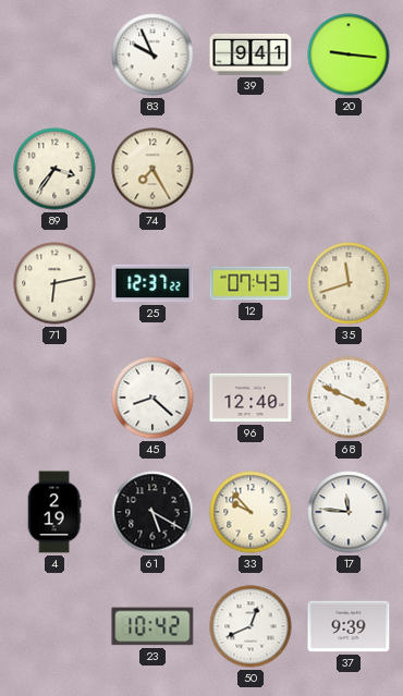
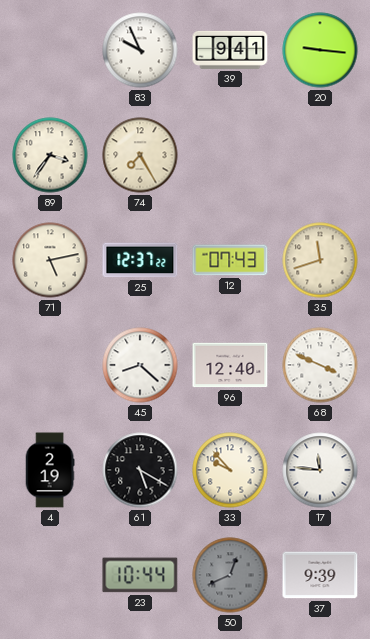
71: 6:13 -> 5:13
23: 10:42 -> 10:44
50 dial: white -> grey
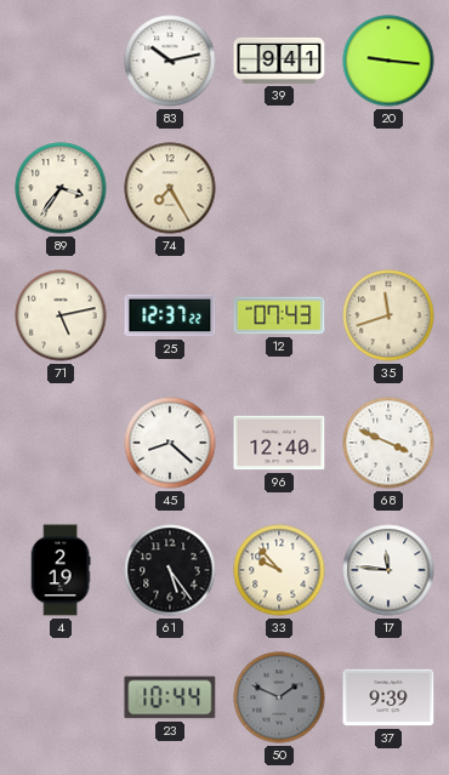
83: 9:56 -> 10:13
61: 5:20 -> 5:24
50: 12:41 -> 1:49
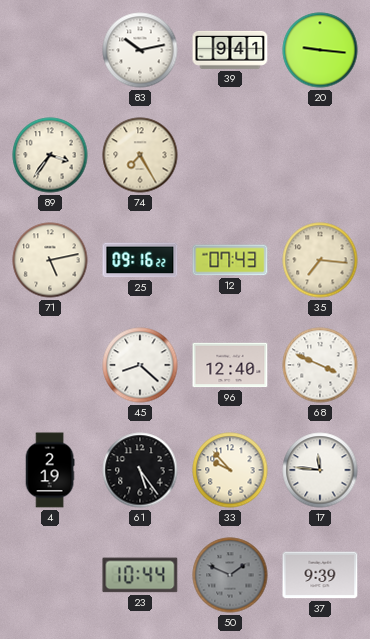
25: 12:37 -> 09:16
35: 11:42 -> 7:16
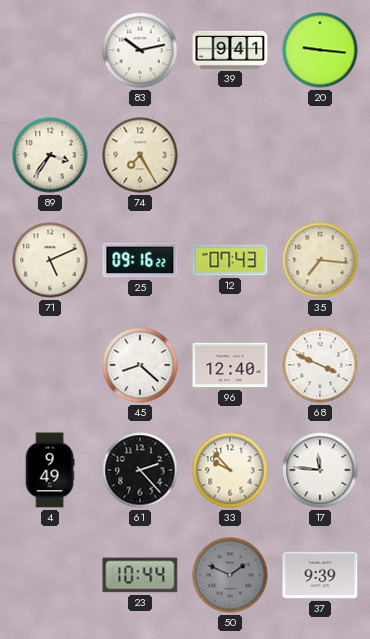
71: 5:13 -> 5:11
4: 2:19 -> 9:49
61: 5:24 -> 2:23
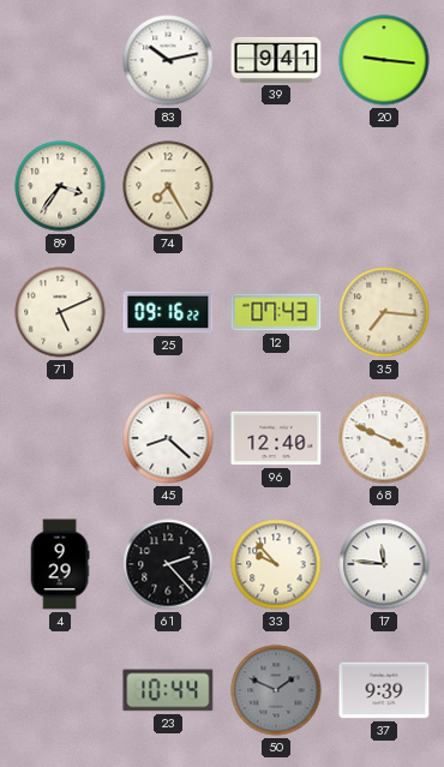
4: 9:49 -> 9:29
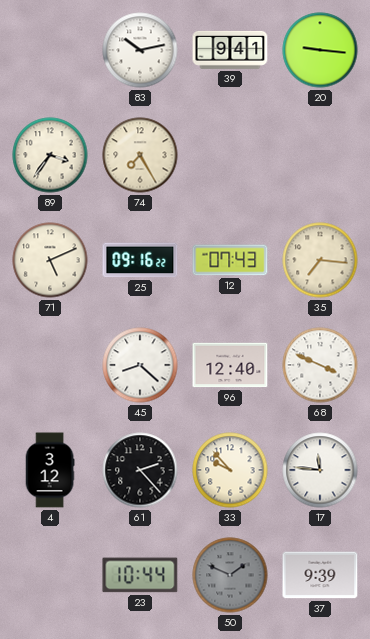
4: 9:29 -> 3:12
